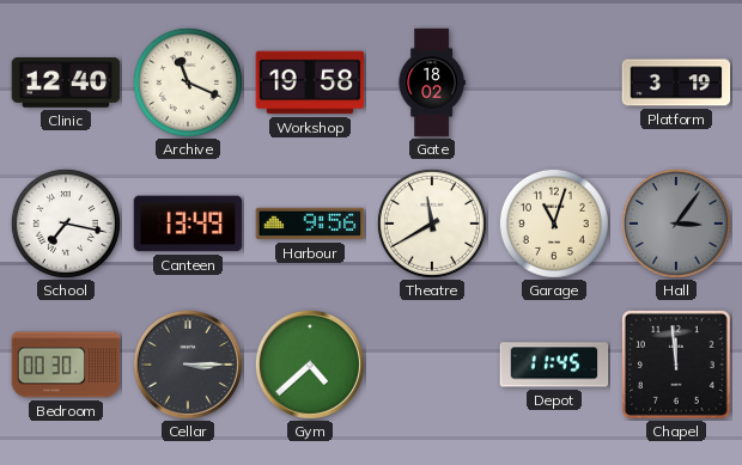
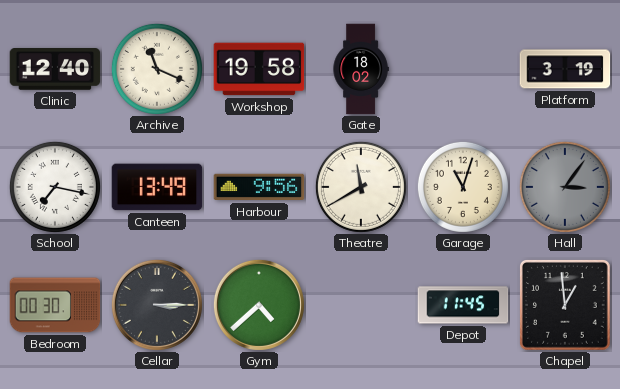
Chapel: 11:59 -> 12:59
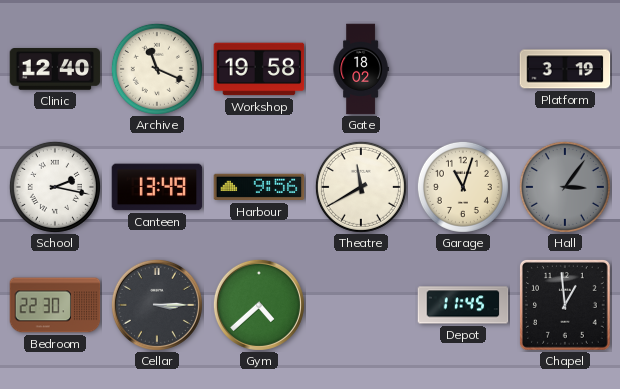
School: 7:17 -> 2:17
Bedroom: 00:30 -> 22:30
